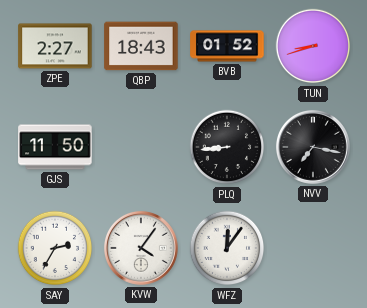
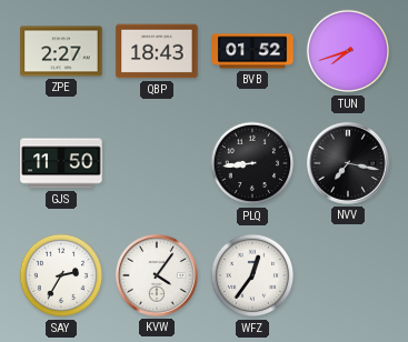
TUN: 8:42 -> 7:42
WFZ: 12:06 -> 12:36
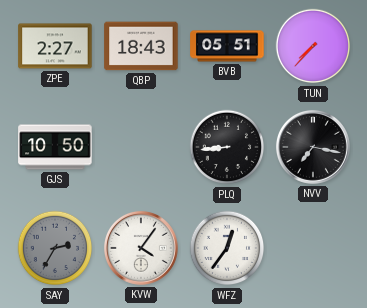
BVB: 01:52 -> 05:51
TUN: 7:42 -> 7:37
GJS: 11:50 -> 10:50
SAY dial: white -> grey
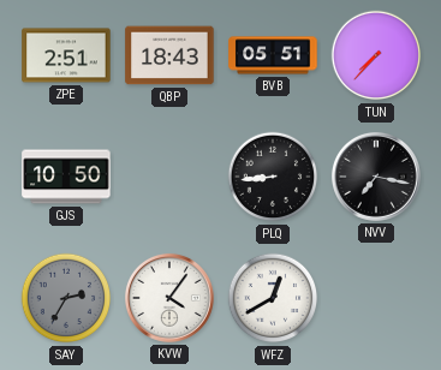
ZPE: 2:27 -> 2:51
WFZ: 12:36 -> 12:40
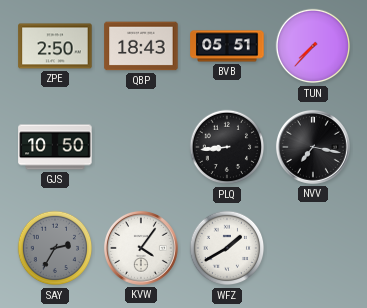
ZPE: 2:51 -> 2:50
WFZ: 12:40 -> 1:40
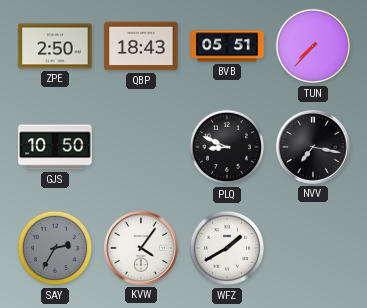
PLQ: 8:44 -> 8:49
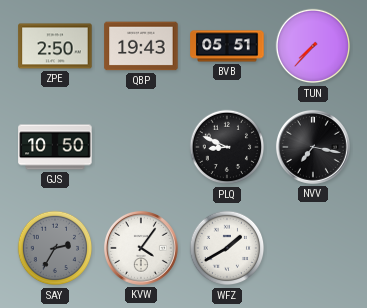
QBP: 18:43 -> 19:43
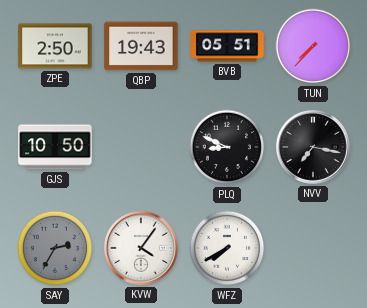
WFZ: 1:40 -> 7:40
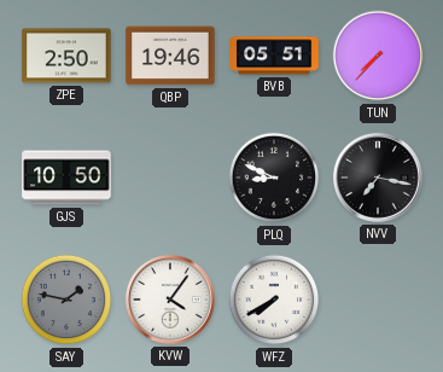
QBP: 19:43 -> 19:46
SAY: 2:35 -> 1:47
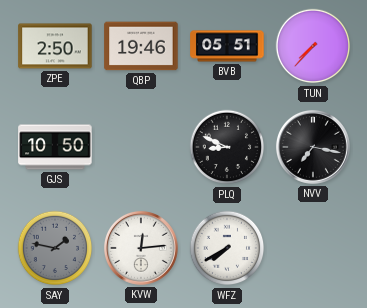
KVW: 4:06 -> 12:14
